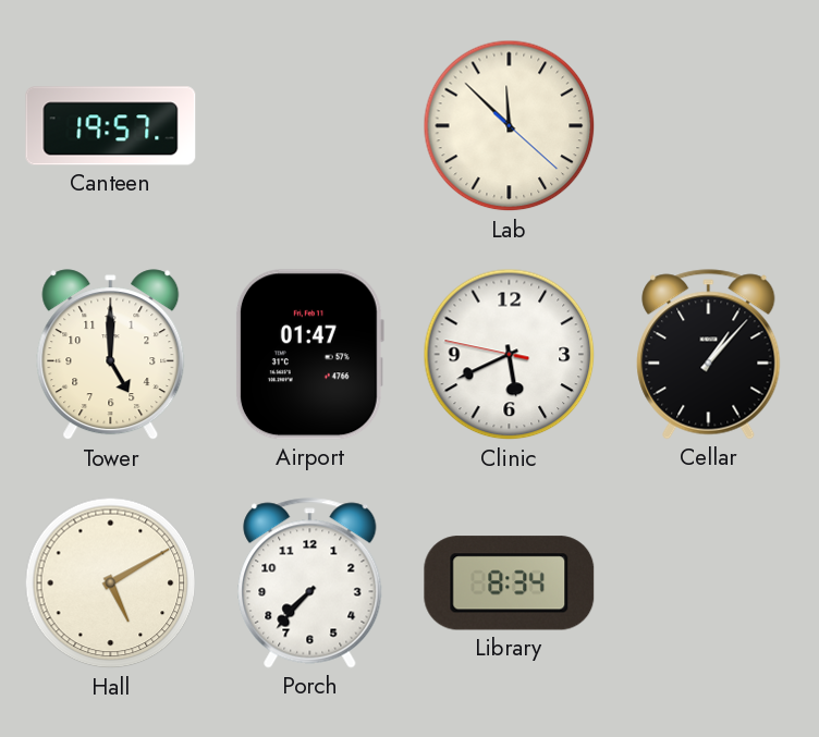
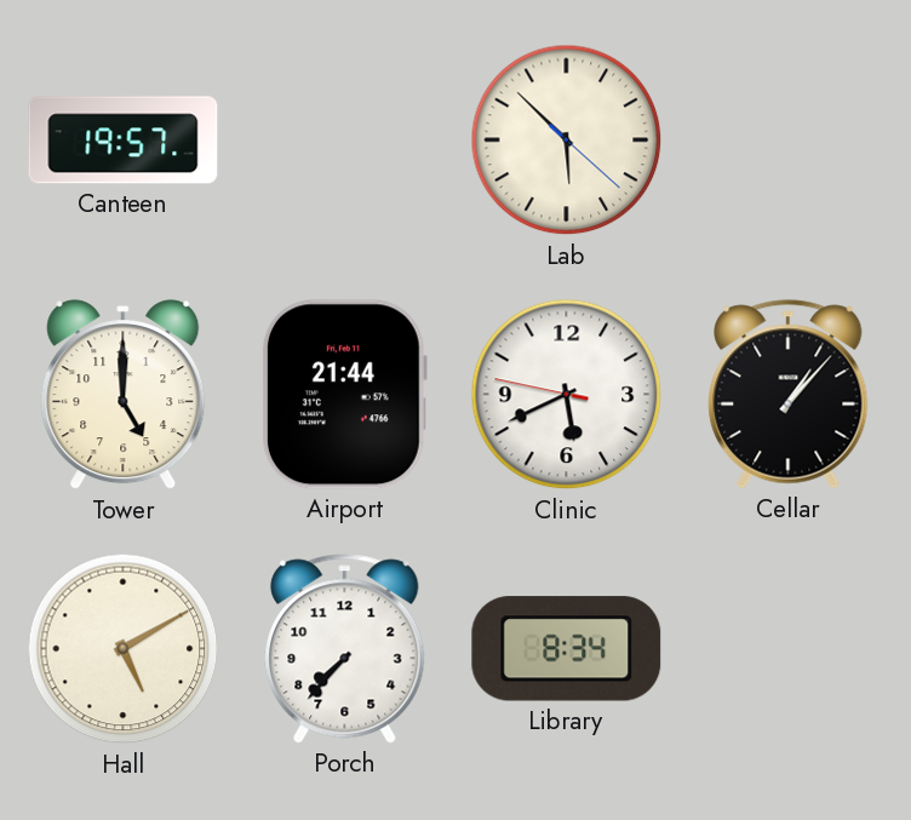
Lab: 11:52 -> 5:52
Airport: 01:47 -> 21:44
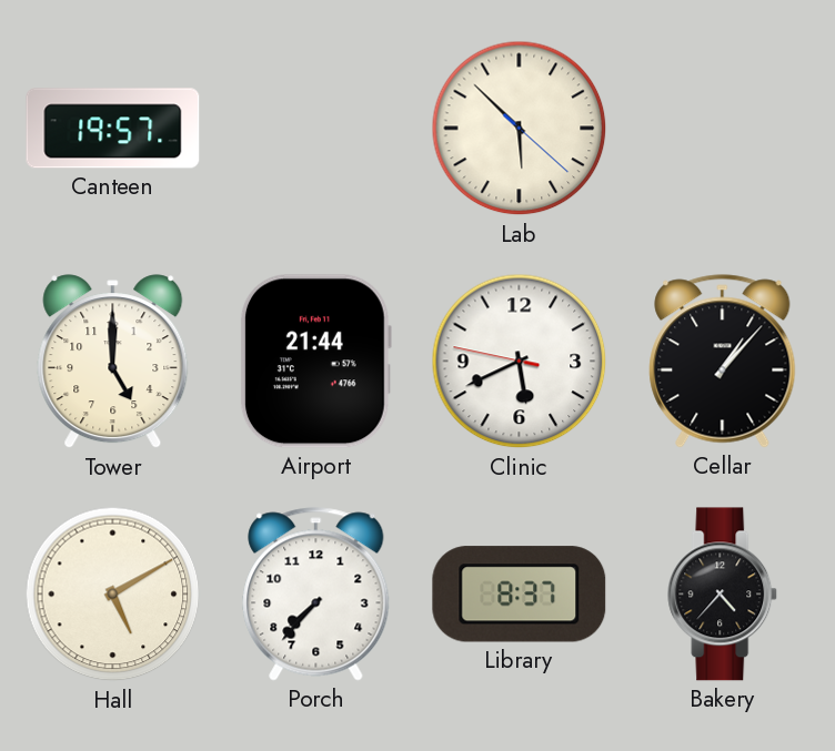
Library: 8:34 -> 8:37
Bakery: none -> 4:37
